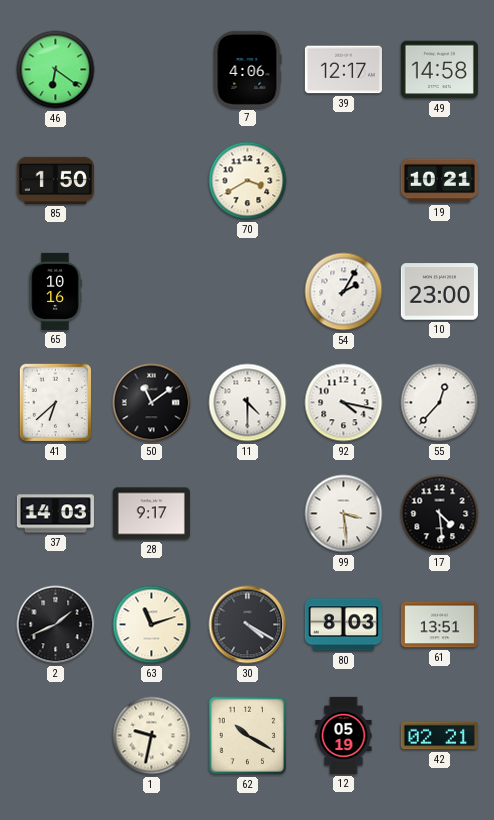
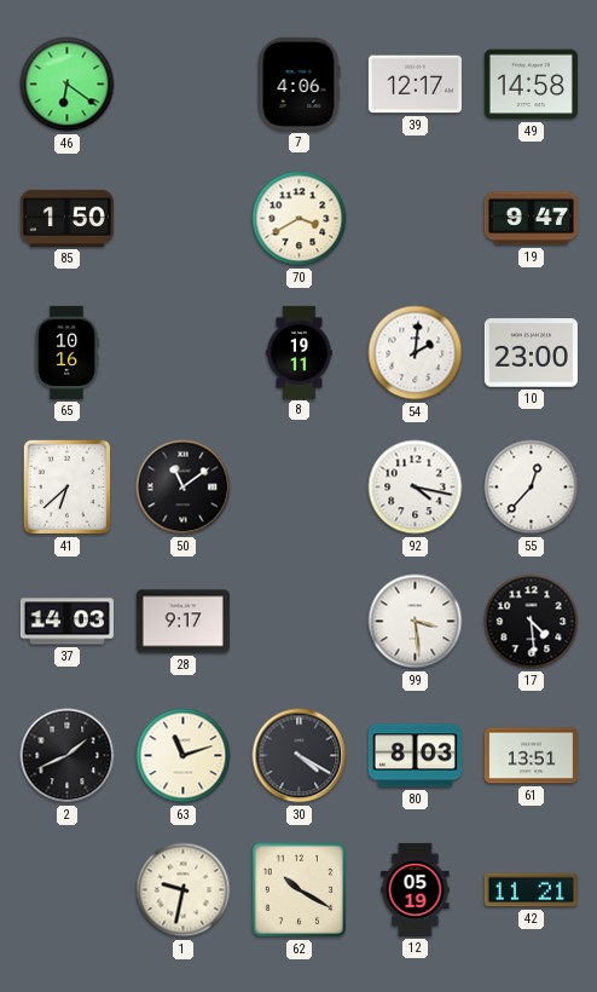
19: 10:21 -> 9:47
8: none -> 19:11
54: 2:05 -> 2:01
11: 4:30 -> none
42: 02:21 -> 11:21
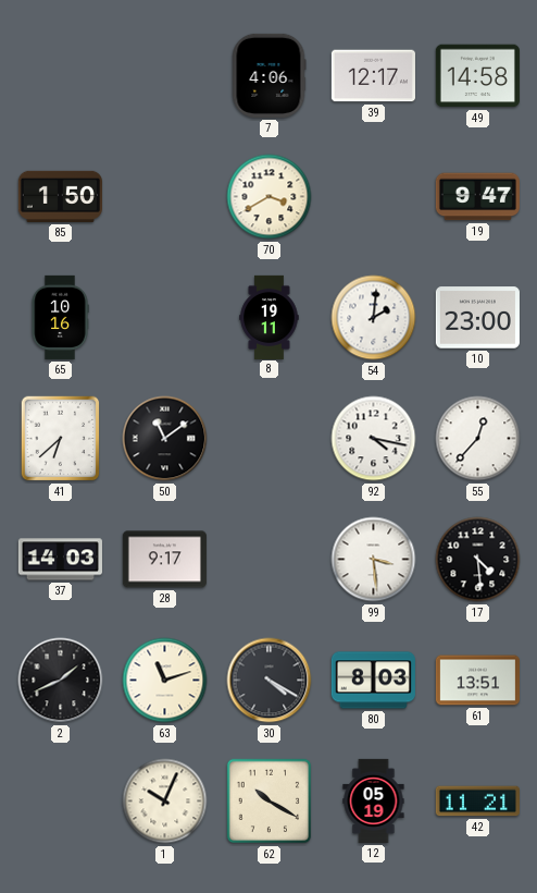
46: 6:21 -> none
1: 9:32 -> 10:04
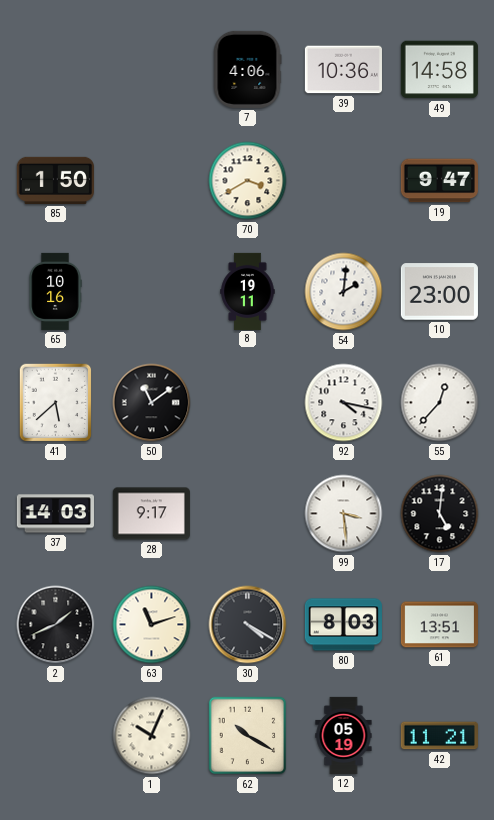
39: 12:17 -> 10:36
41: 6:38 -> 5:38
17: 4:29 -> 5:01
